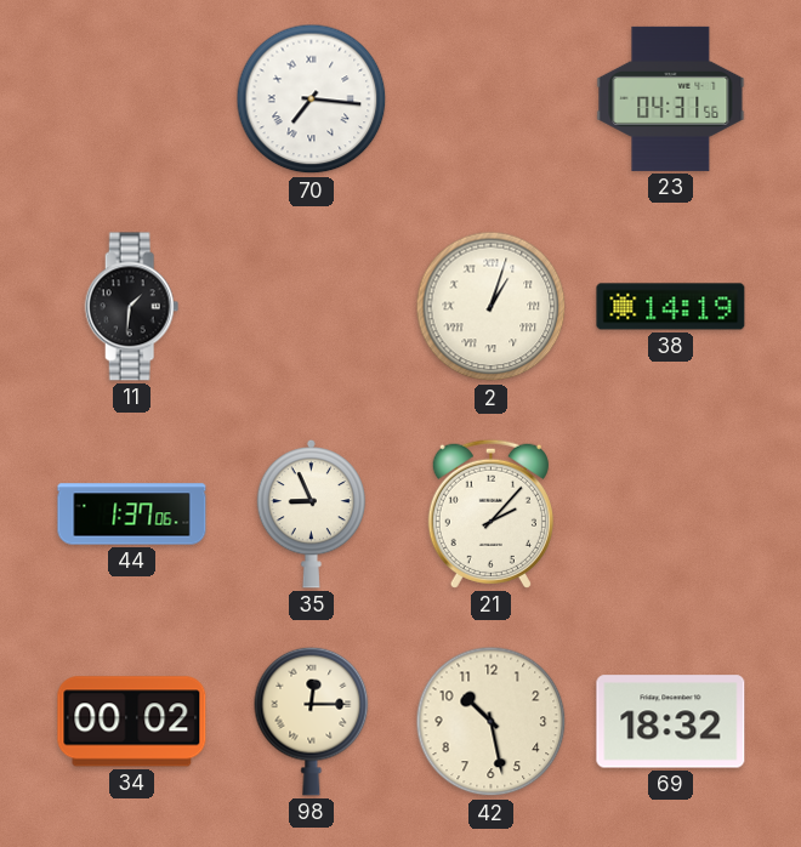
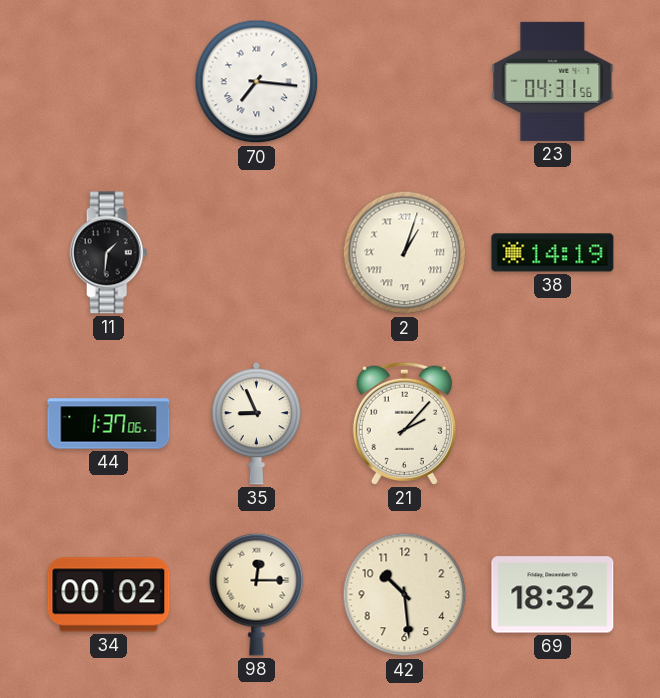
42: 10:28 -> 10:29
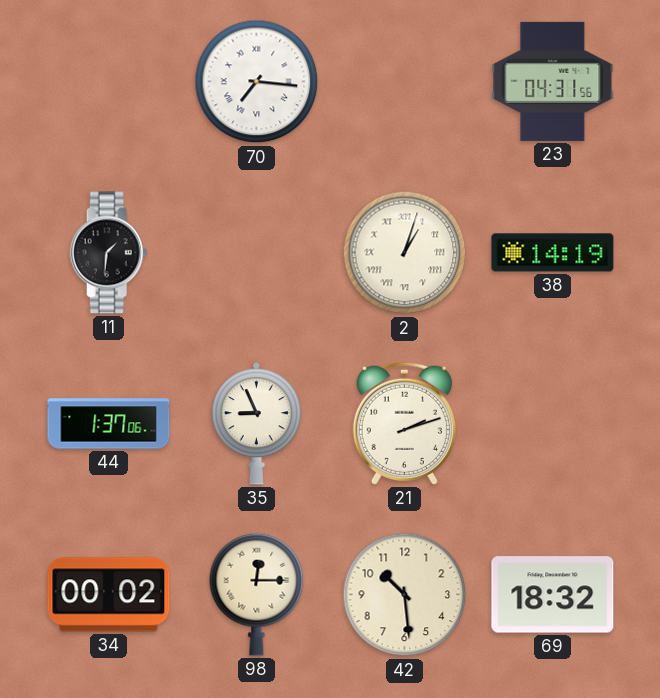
21: 2:07 -> 2:12
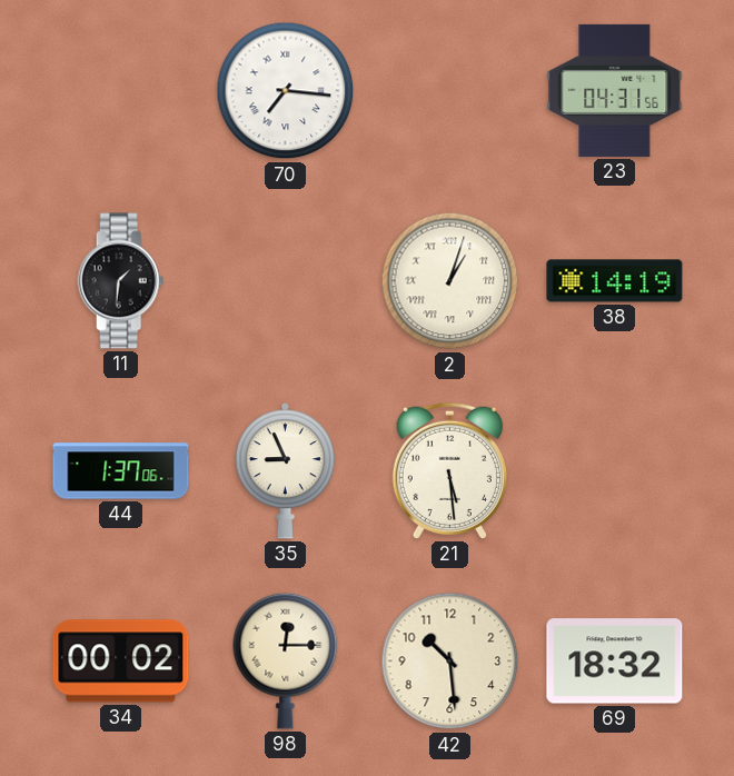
21: 2:12 -> 5:29
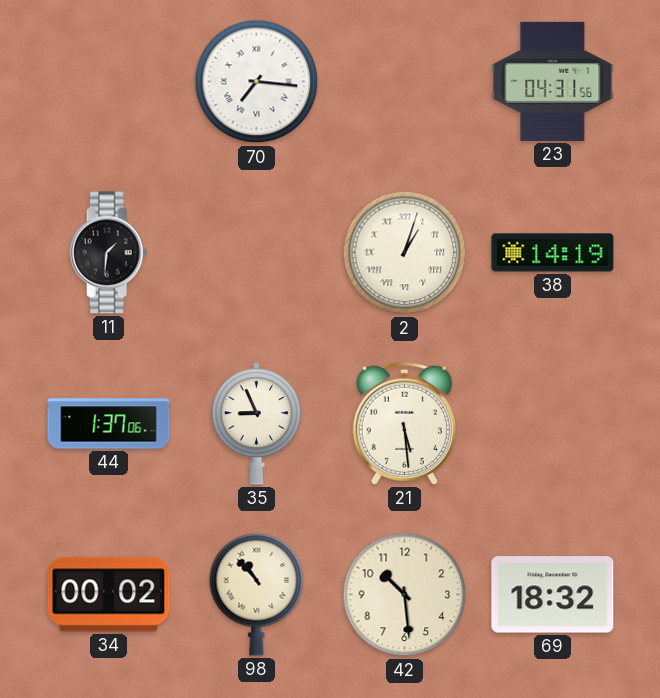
98: 12:15 -> 10:53
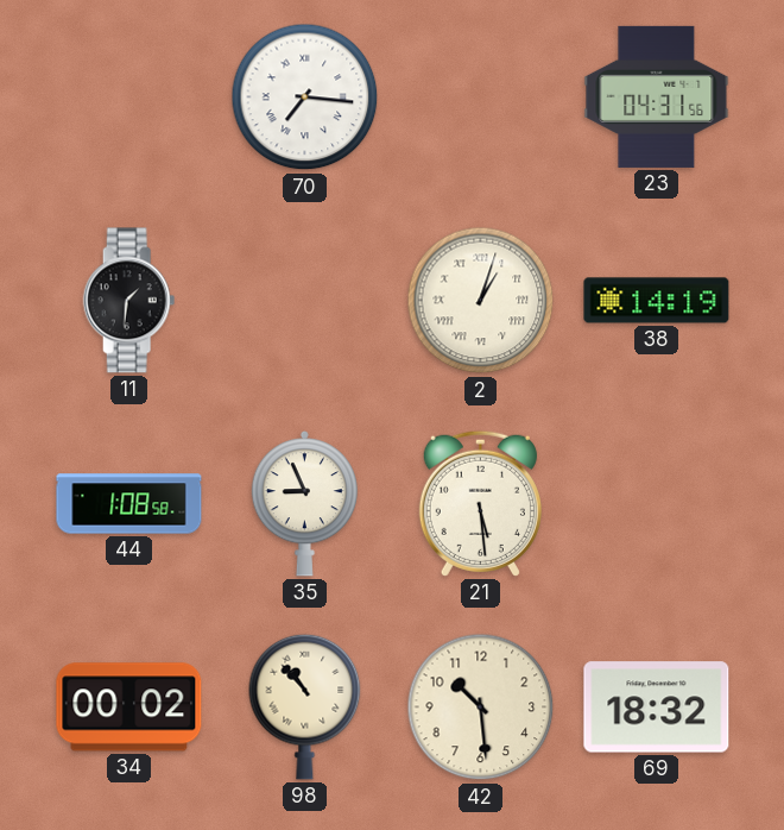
44: 1:37 -> 1:08
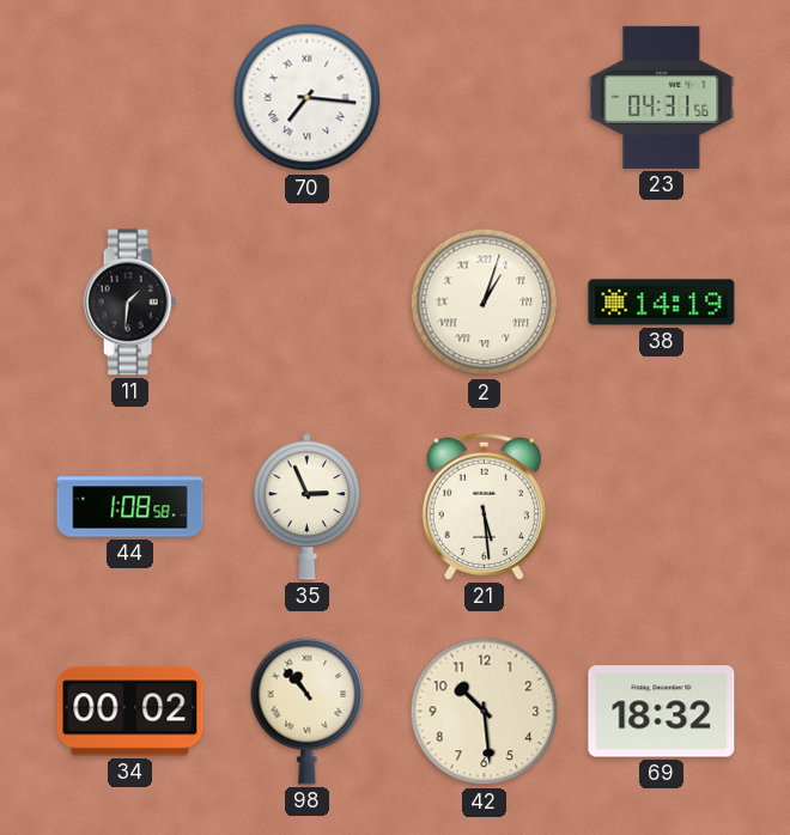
35: 8:56 -> 2:56
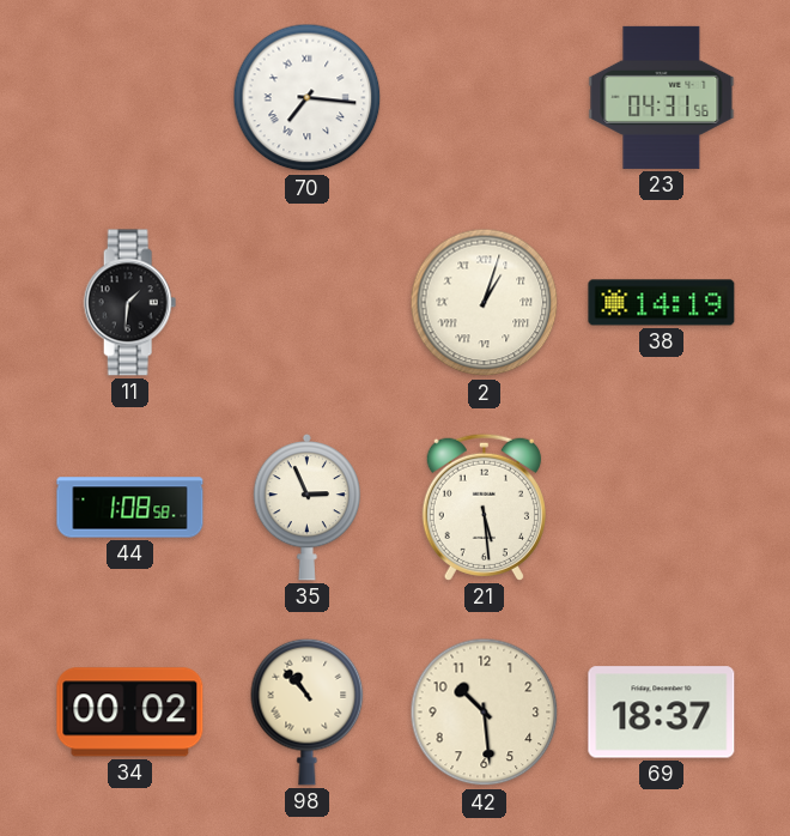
69: 18:32 -> 18:37
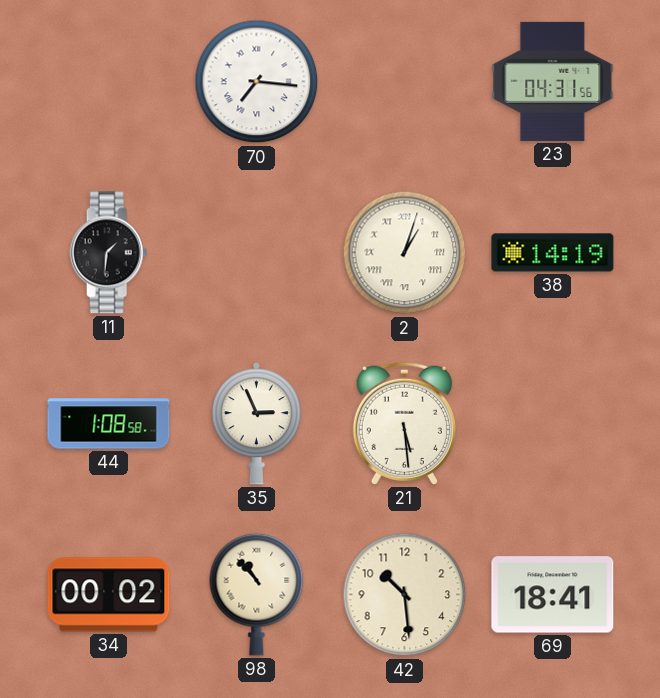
69: 18:37 -> 18:41
